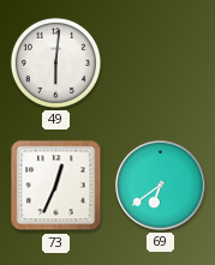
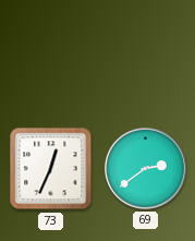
49: 6:01 -> none
69: 6:39 -> 2:39
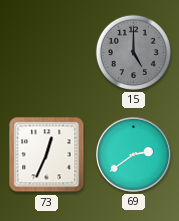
15: none -> 5:00
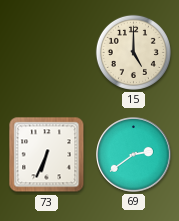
15 dial: grey -> cream
73: 12:34 -> 6:34
